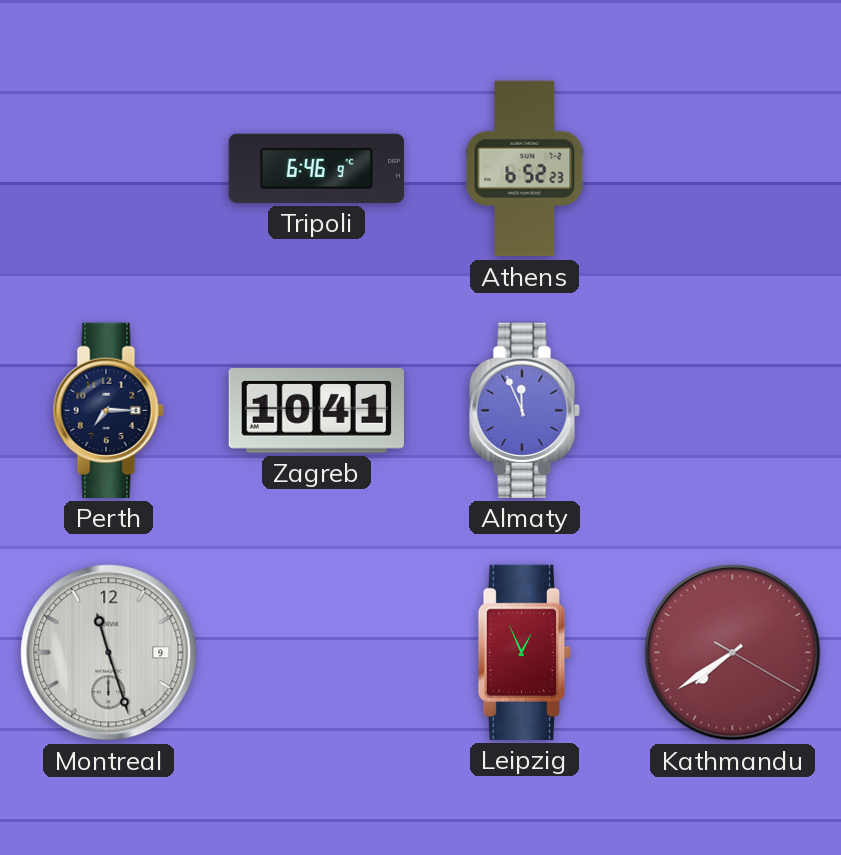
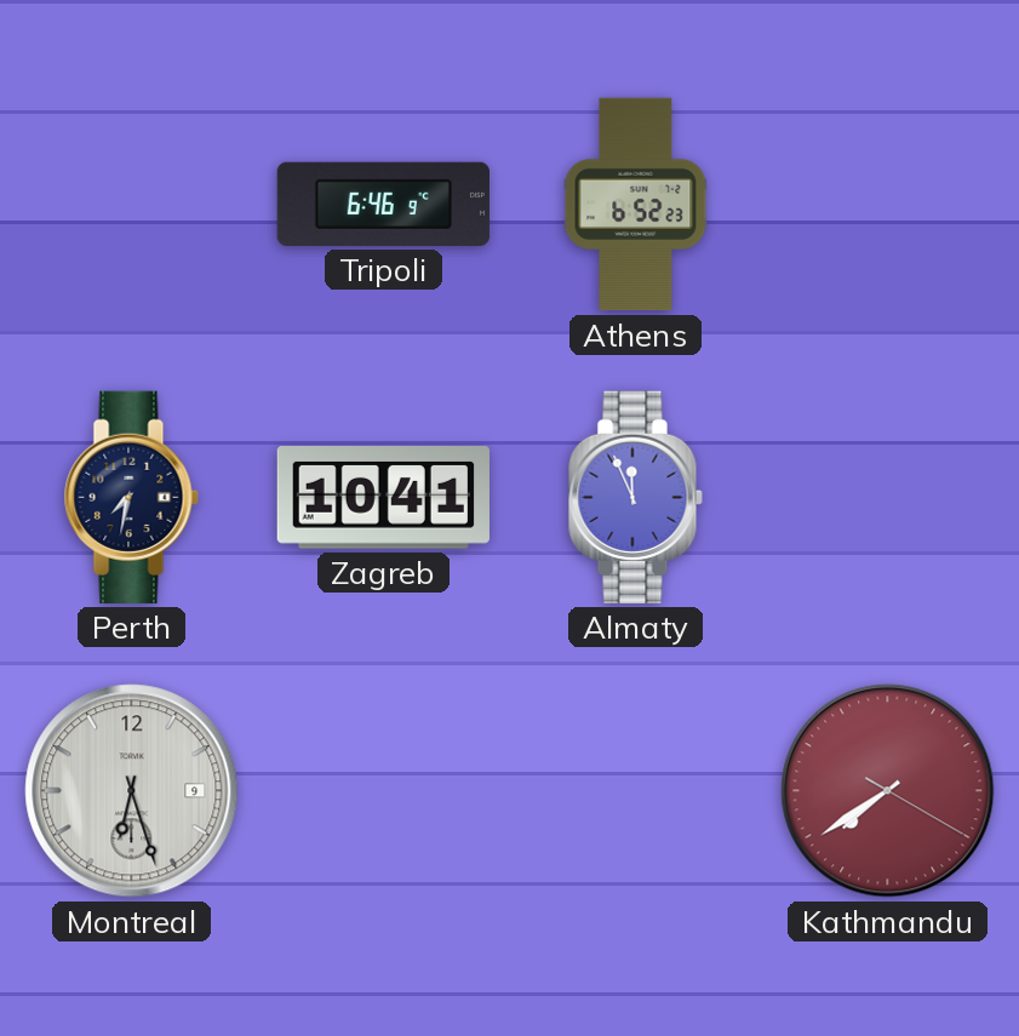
Perth: 7:15 -> 7:32
Montreal: 11:27 -> 6:27
Leipzig: 12:56 -> none
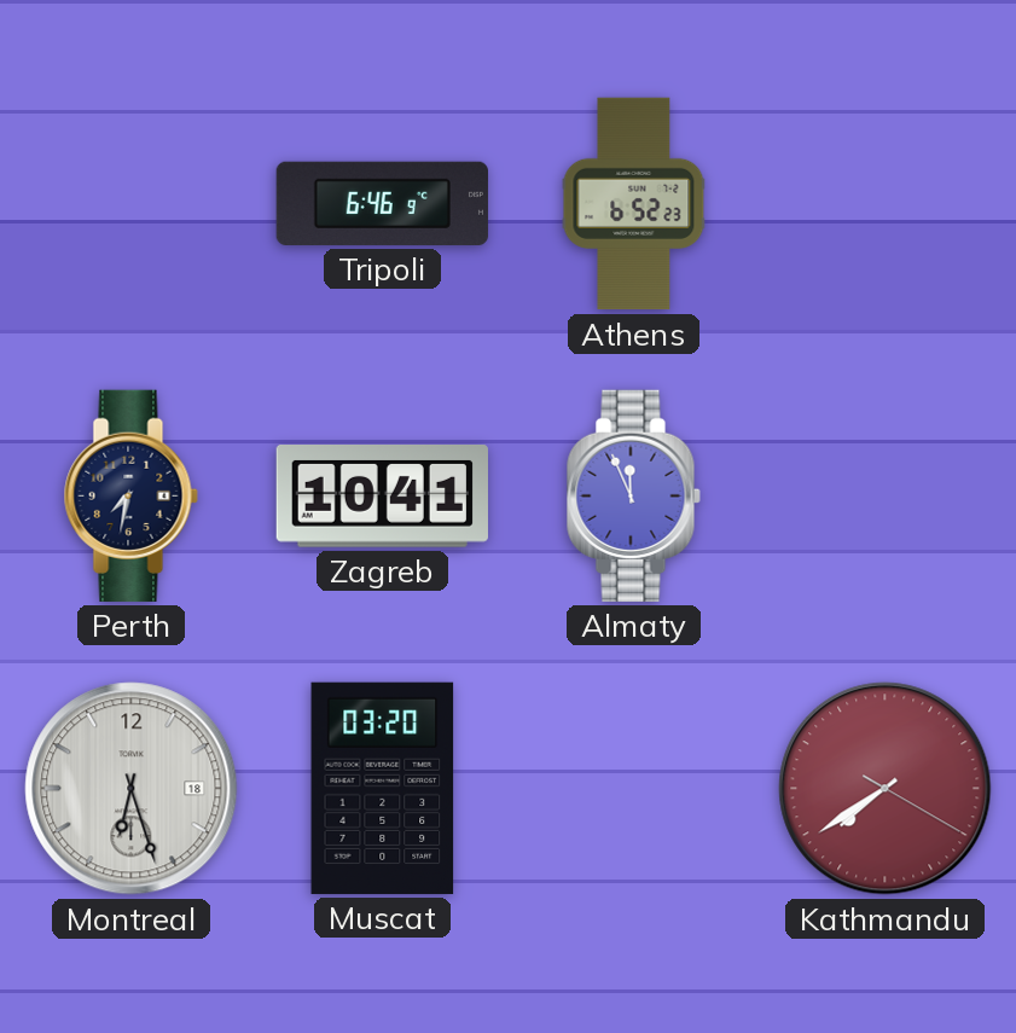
Montreal date: 9 -> 18
Muscat: none -> 03:20
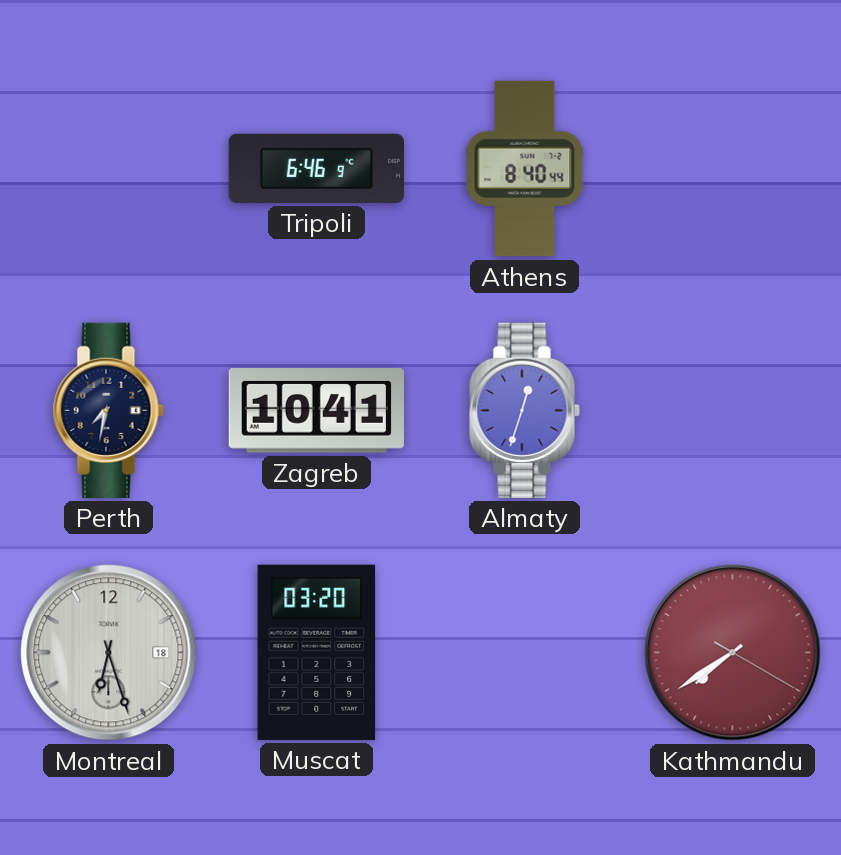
Athens: 6:52 -> 8:40
Almaty: 11:56 -> 12:33
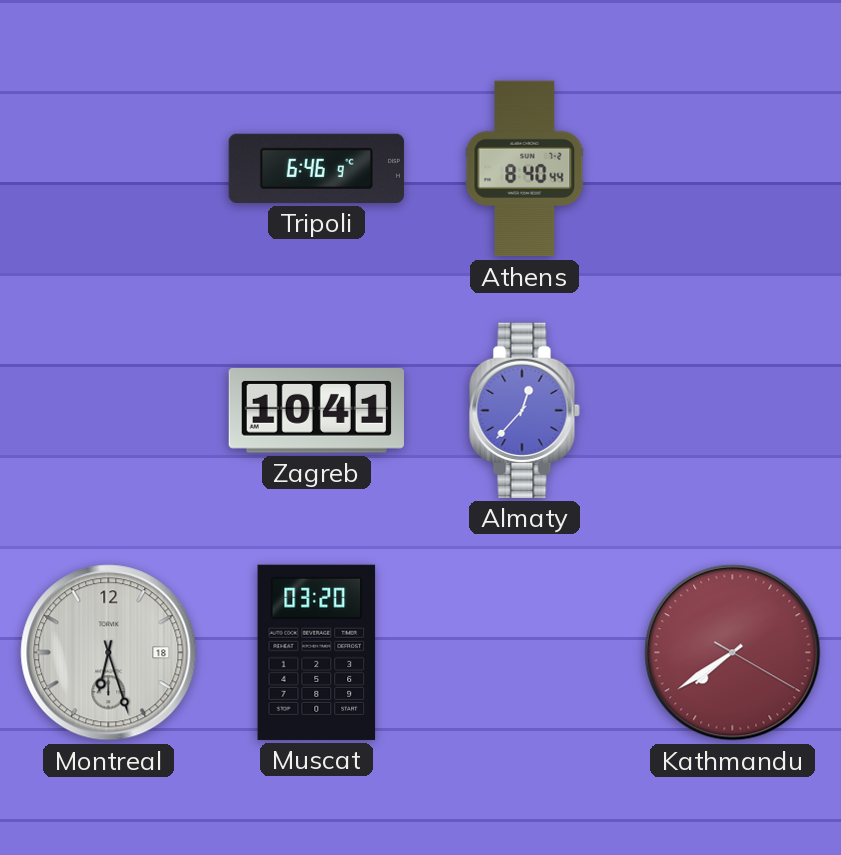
Perth: 7:32 -> none
Almaty: 12:33 -> 12:37
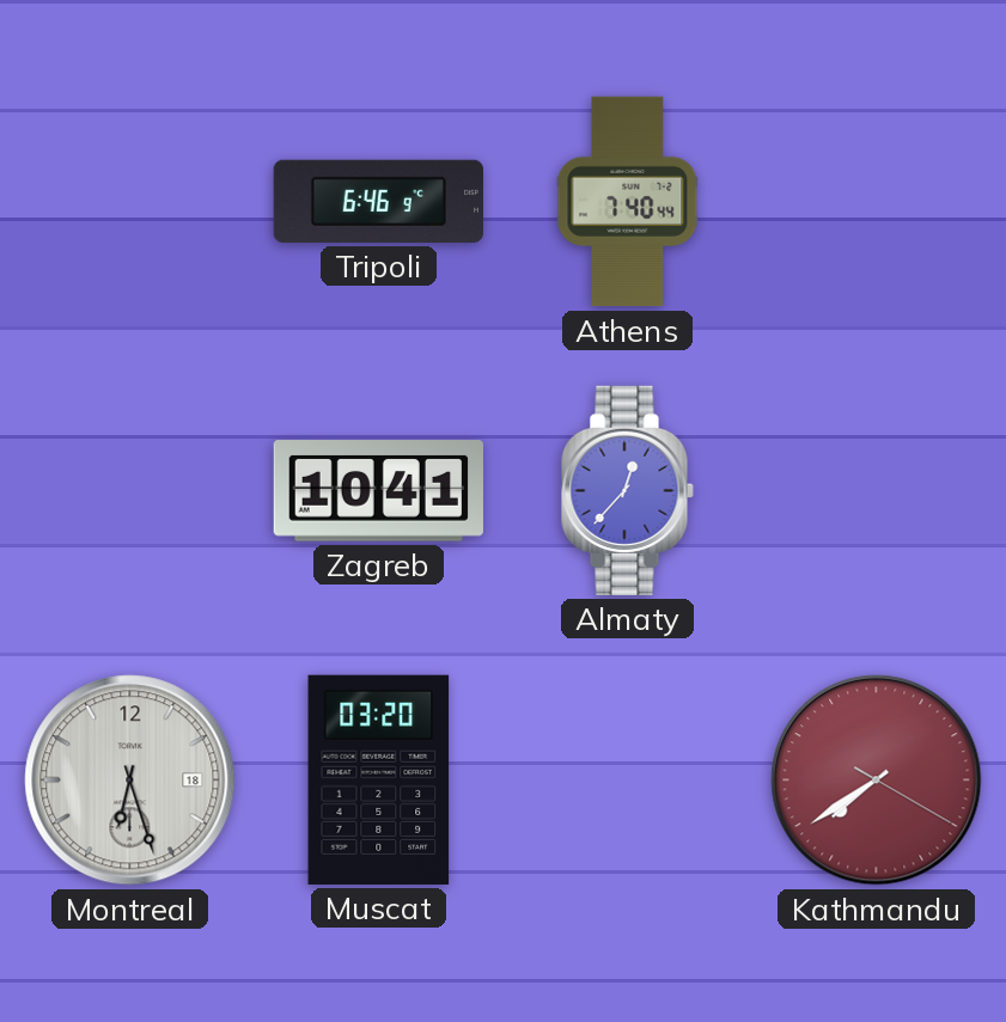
Athens: 8:40 -> 7:40
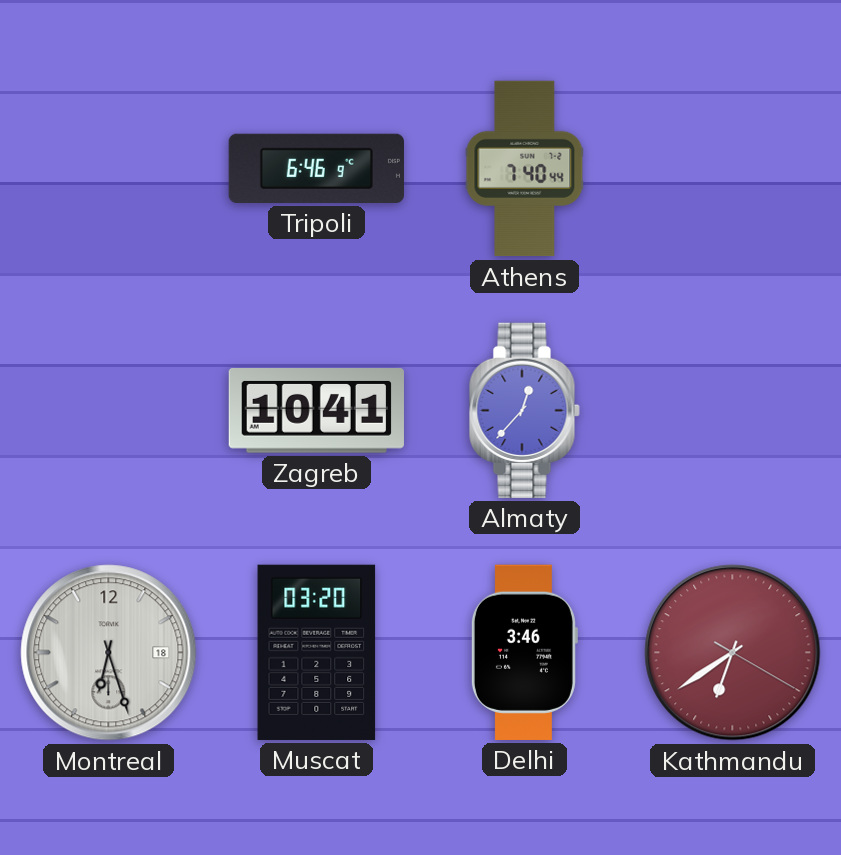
Delhi: none -> 3:46
Kathmandu: 7:39 -> 6:39
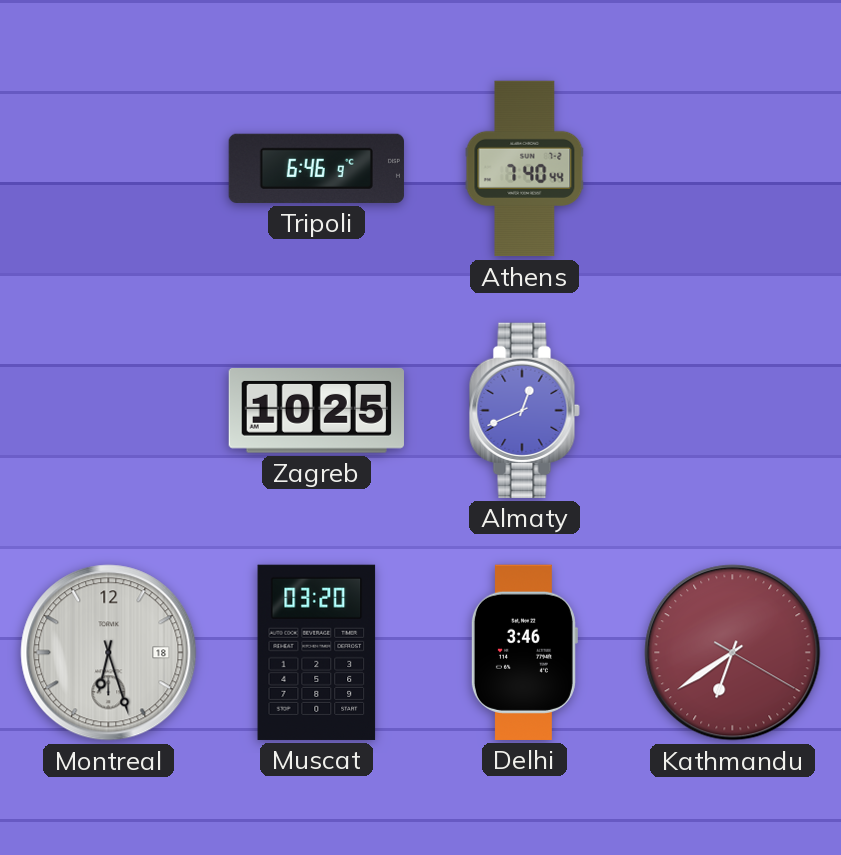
Zagreb: 10:41 -> 10:25
Almaty: 12:37 -> 12:41
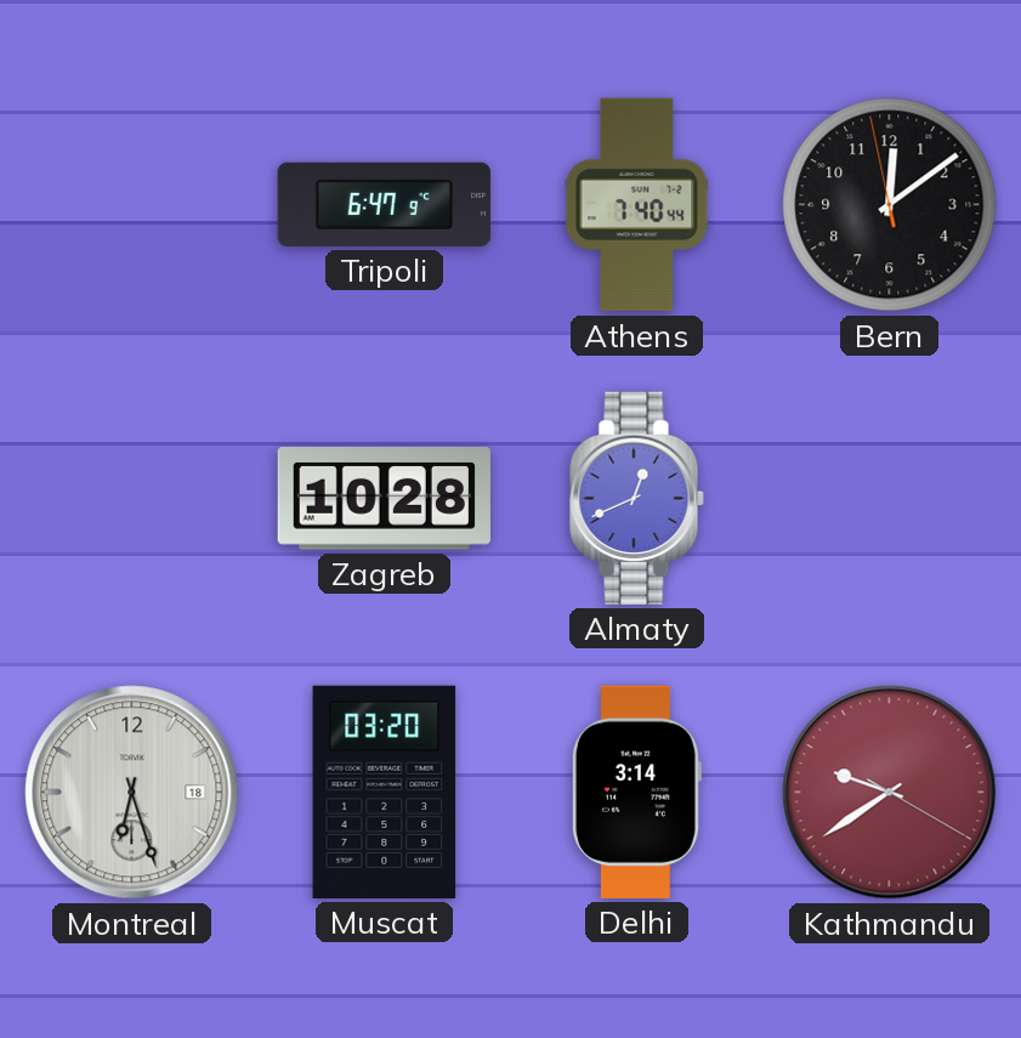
Tripoli: 6:46 -> 6:47
Bern: none -> 12:08
Zagreb: 10:25 -> 10:28
Delhi: 3:46 -> 3:14
Kathmandu: 6:39 -> 9:39
